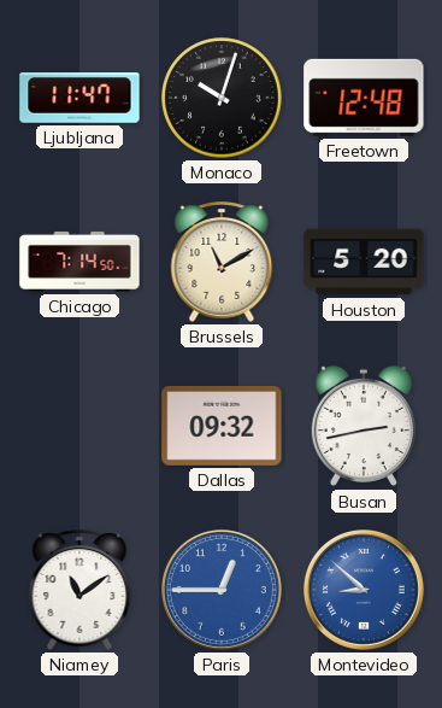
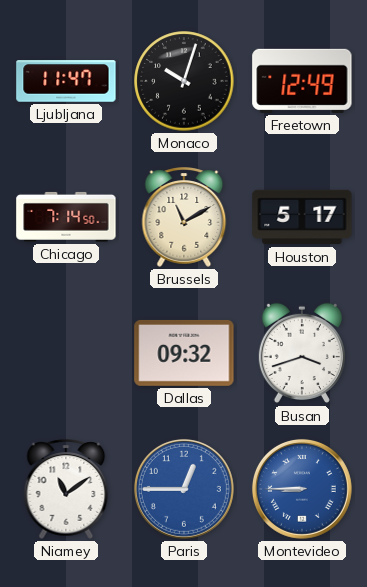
Freetown: 12:48 -> 12:49
Houston: 5:20 -> 5:17
Busan: 2:43 -> 3:42
Montevideo: 8:52 -> 8:45
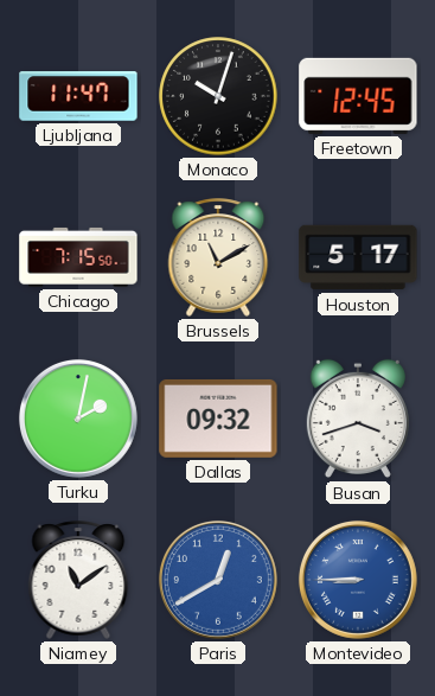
Freetown: 12:49 -> 12:45
Chicago: 7:14 -> 7:15
Turku: none -> 2:02
Paris: 12:45 -> 12:40
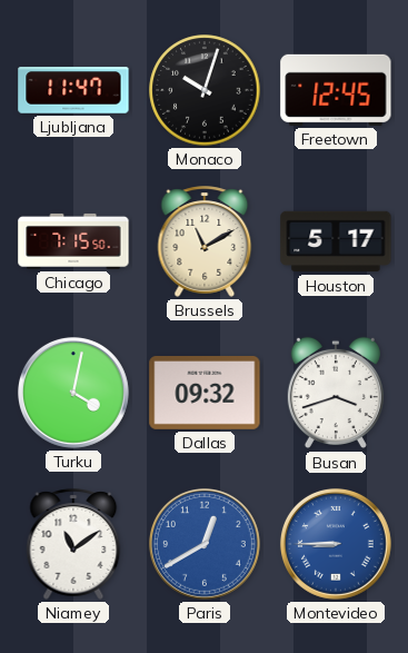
Turku: 2:02 -> 4:02
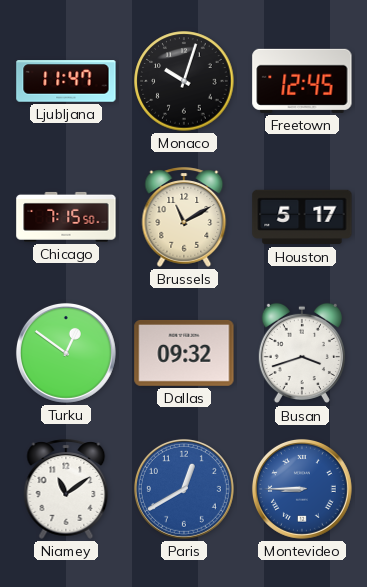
Turku: 4:02 -> 12:51
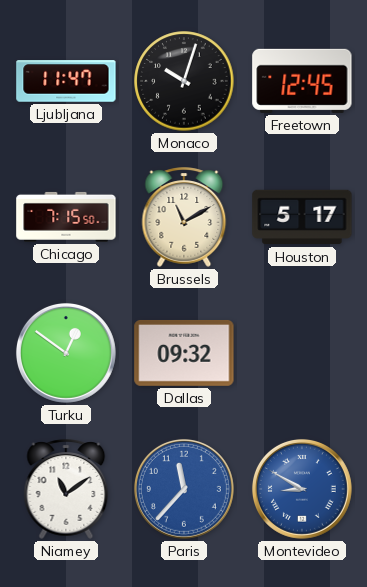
Busan: 3:42 -> none
Paris: 12:40 -> 11:37
Montevideo: 8:45 -> 8:50
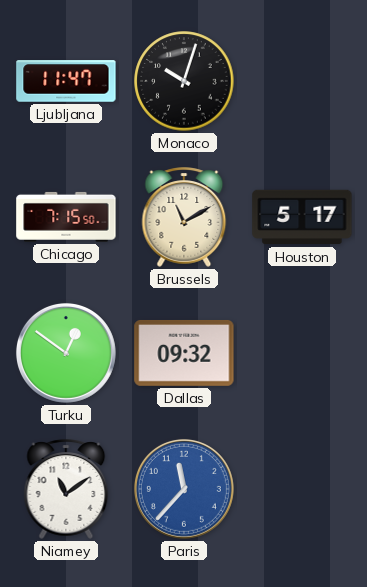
Freetown: 12:45 -> none
Montevideo: 8:50 -> none
